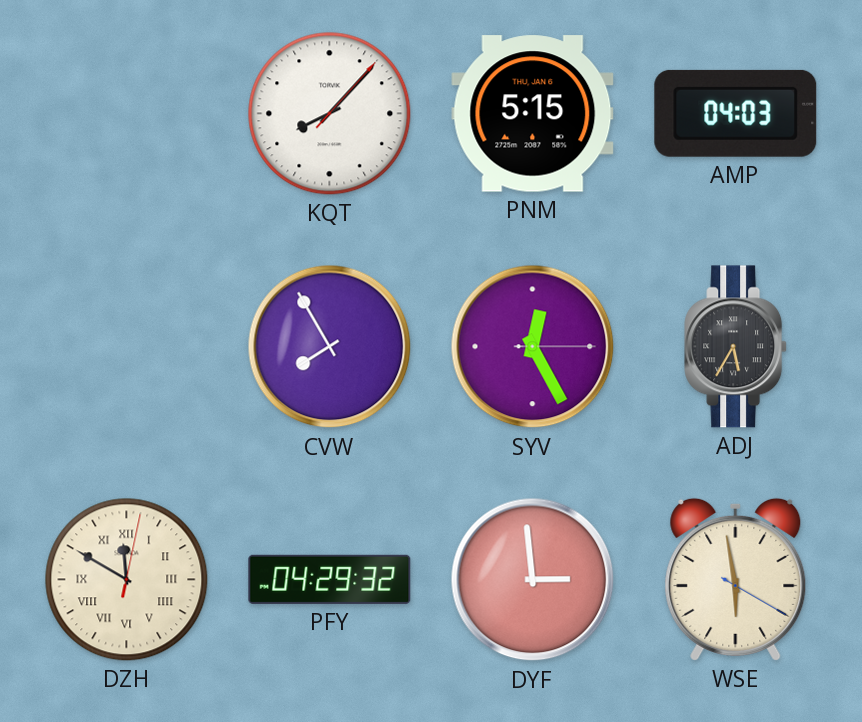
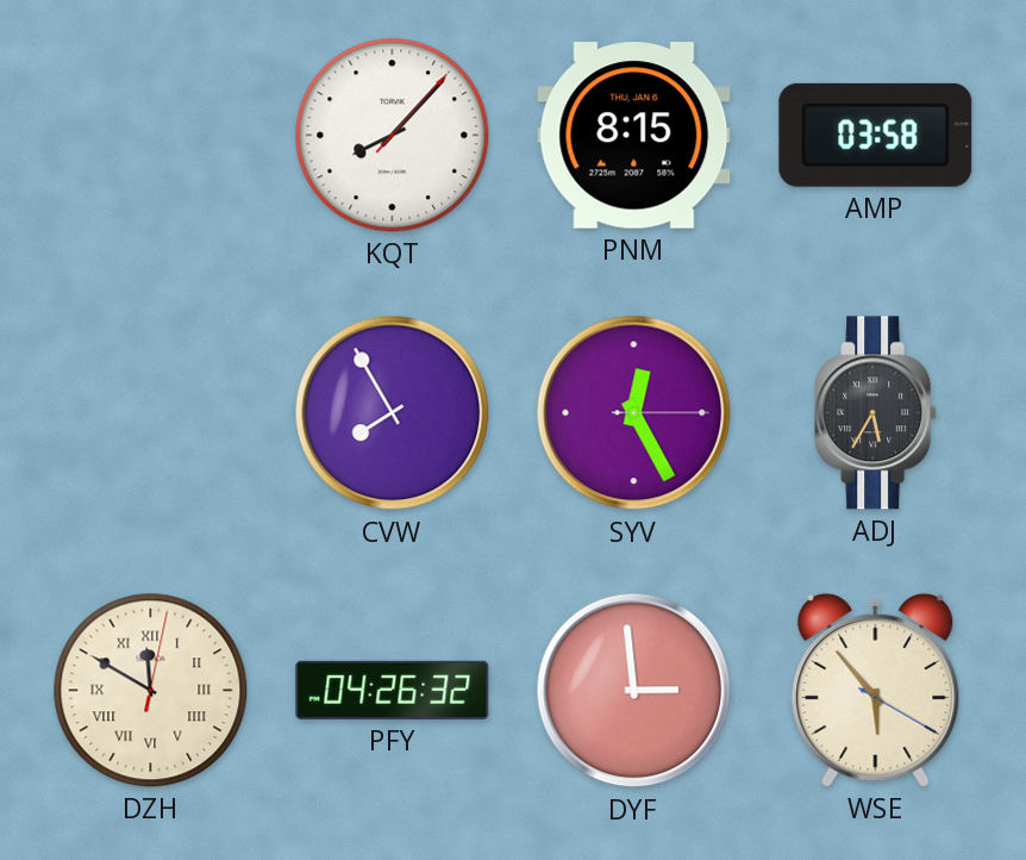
PNM: 5:15 -> 8:15
AMP: 04:03 -> 03:58
PFY: 04:29 -> 04:26
WSE: 5:58 -> 5:53
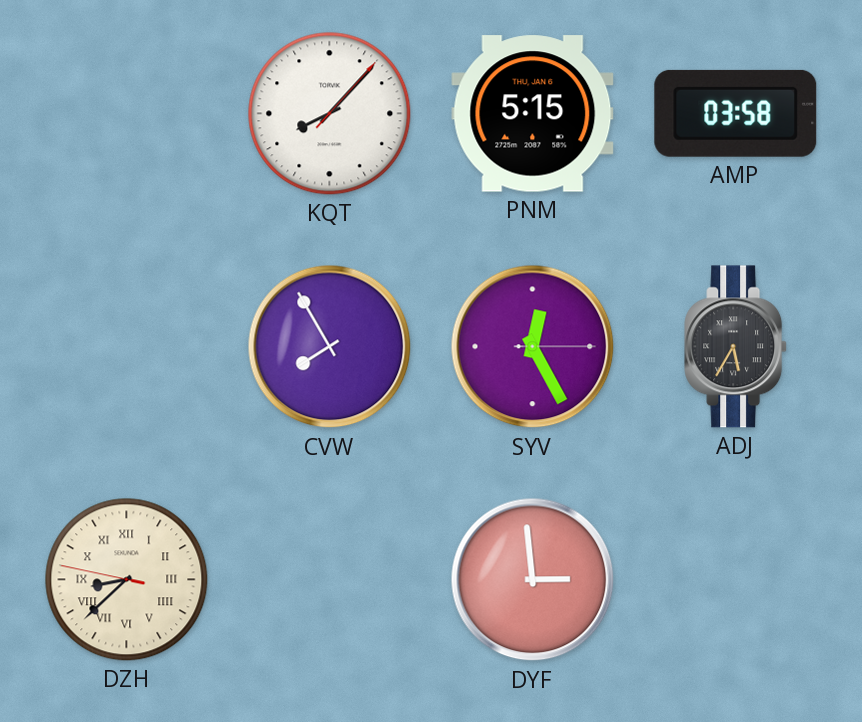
PNM: 8:15 -> 5:15
DZH: 11:50 -> 8:37
PFY: 04:26 -> none
WSE: 5:53 -> none
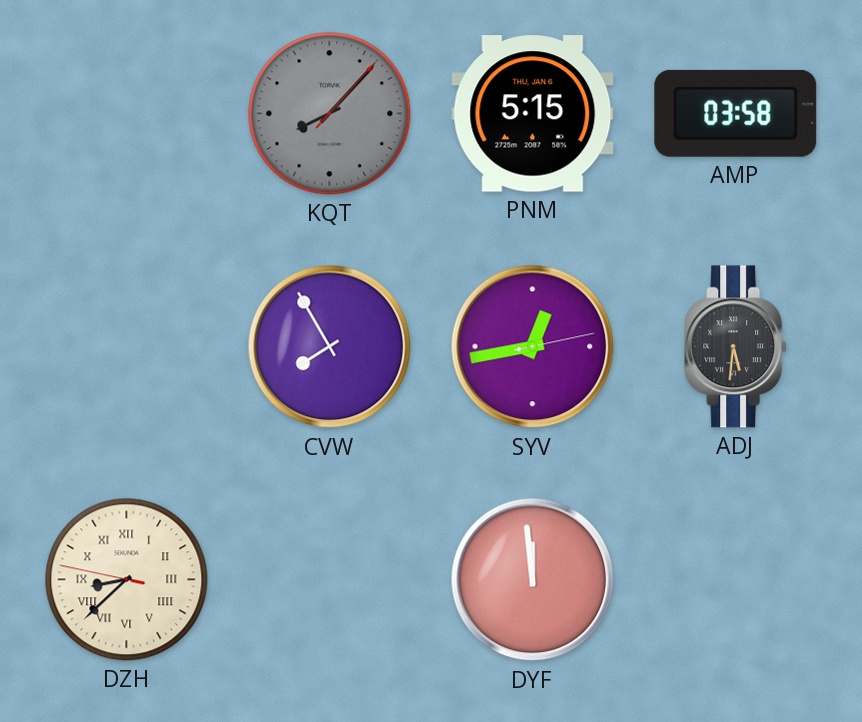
KQT dial: white -> grey
SYV: 12:25 -> 12:43
ADJ: 5:35 -> 5:31
DYF: 2:59 -> 11:59
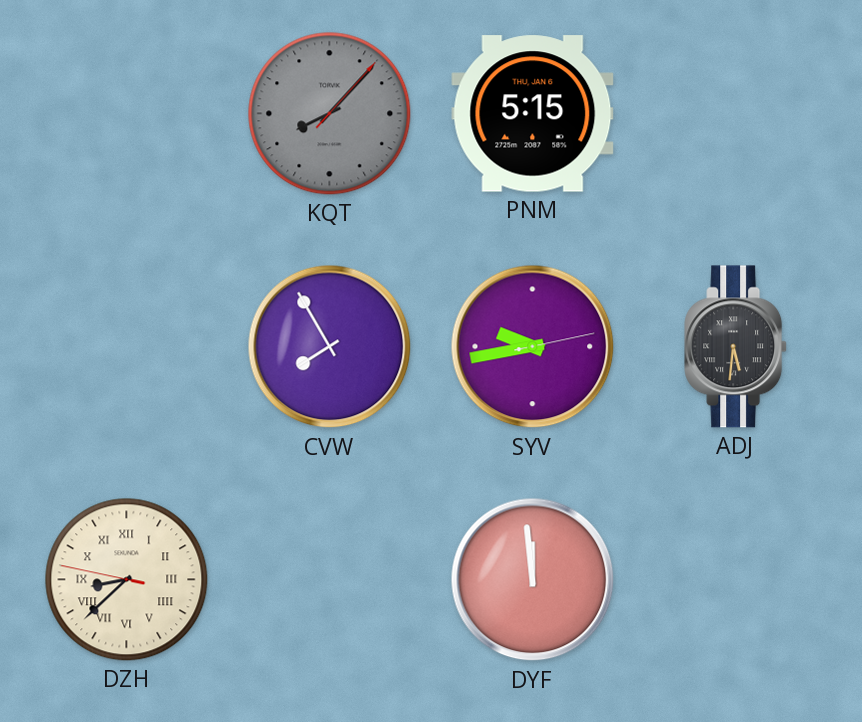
AMP: 03:58 -> none
SYV: 12:43 -> 9:43
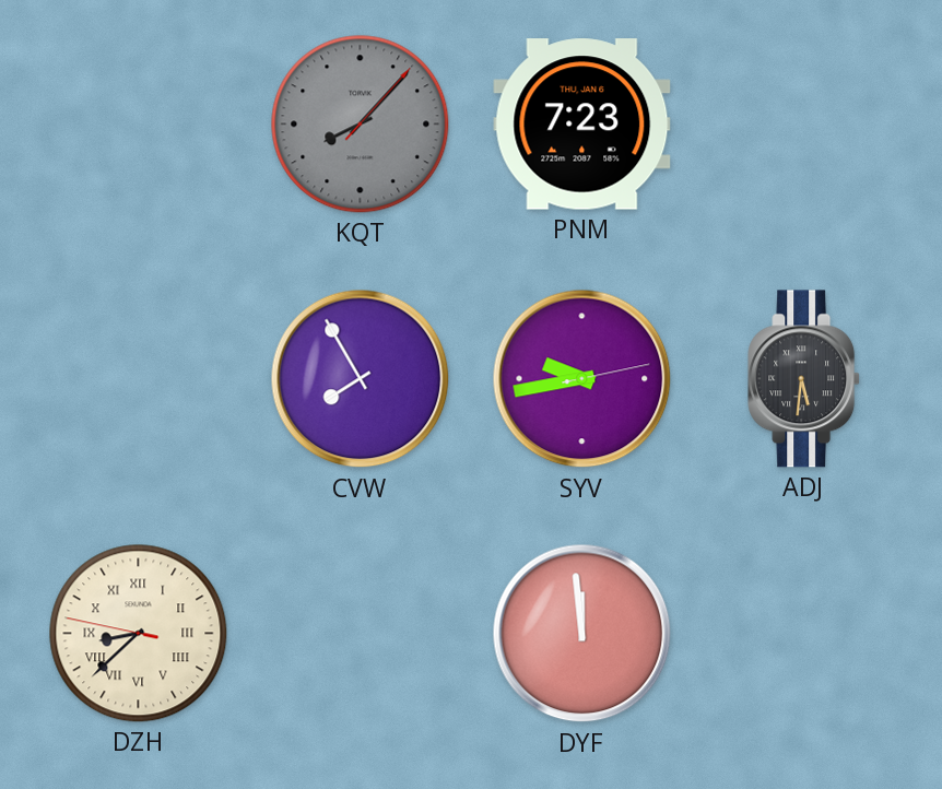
PNM: 5:15 -> 7:23
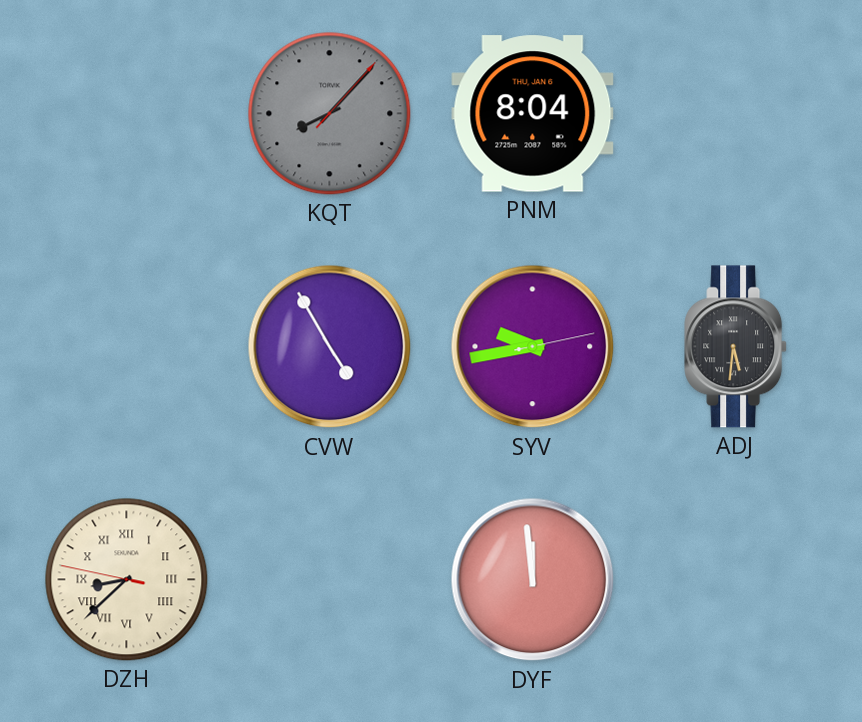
PNM: 7:23 -> 8:04
CVW: 7:55 -> 4:55
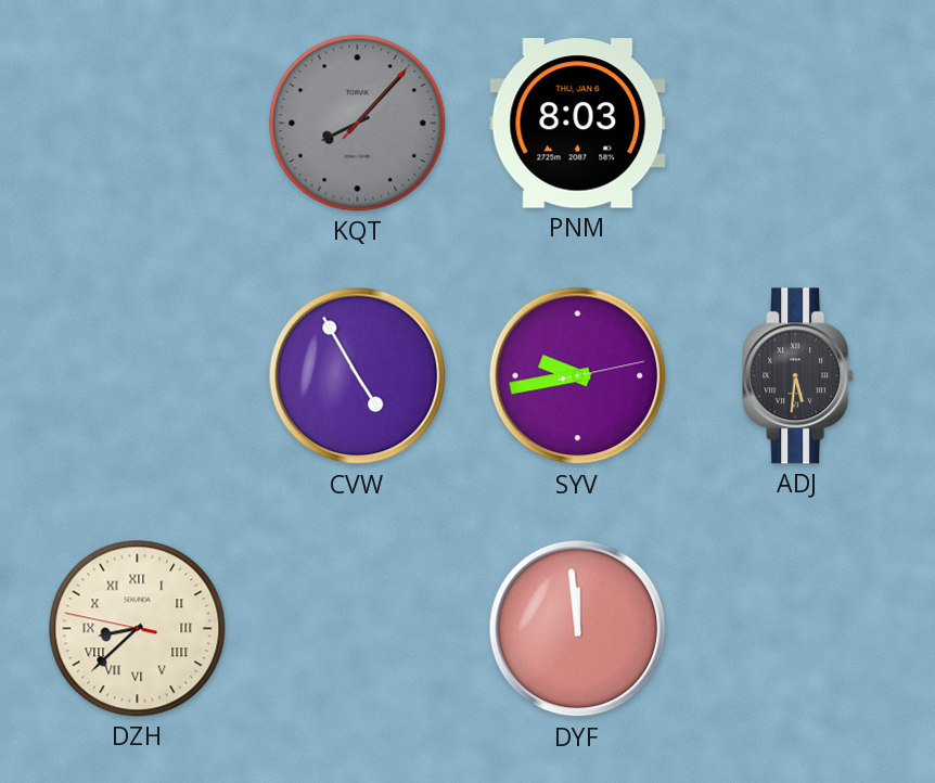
PNM: 8:04 -> 8:03
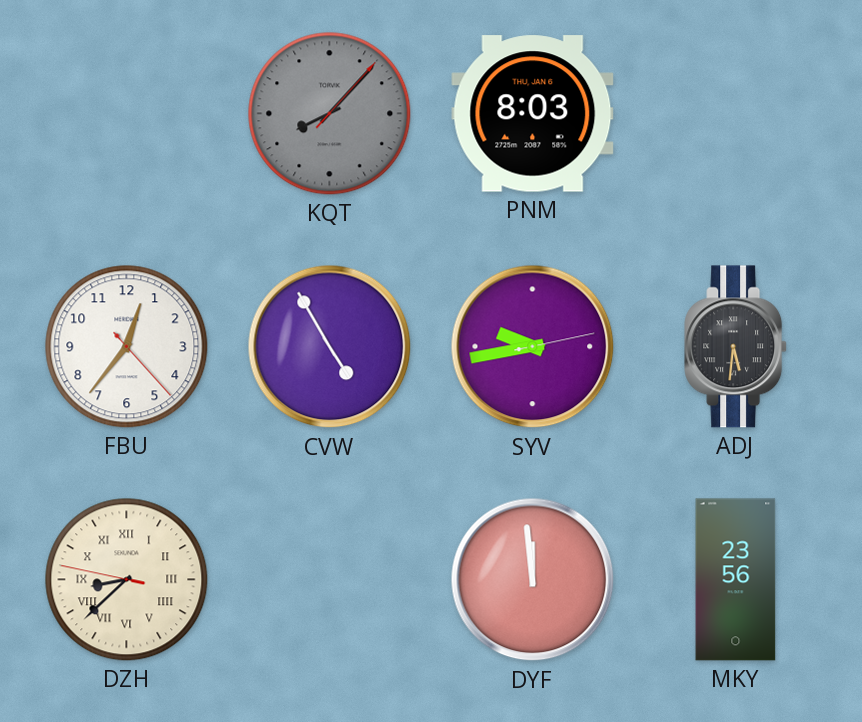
FBU: none -> 12:36
MKY: none -> 23:56
